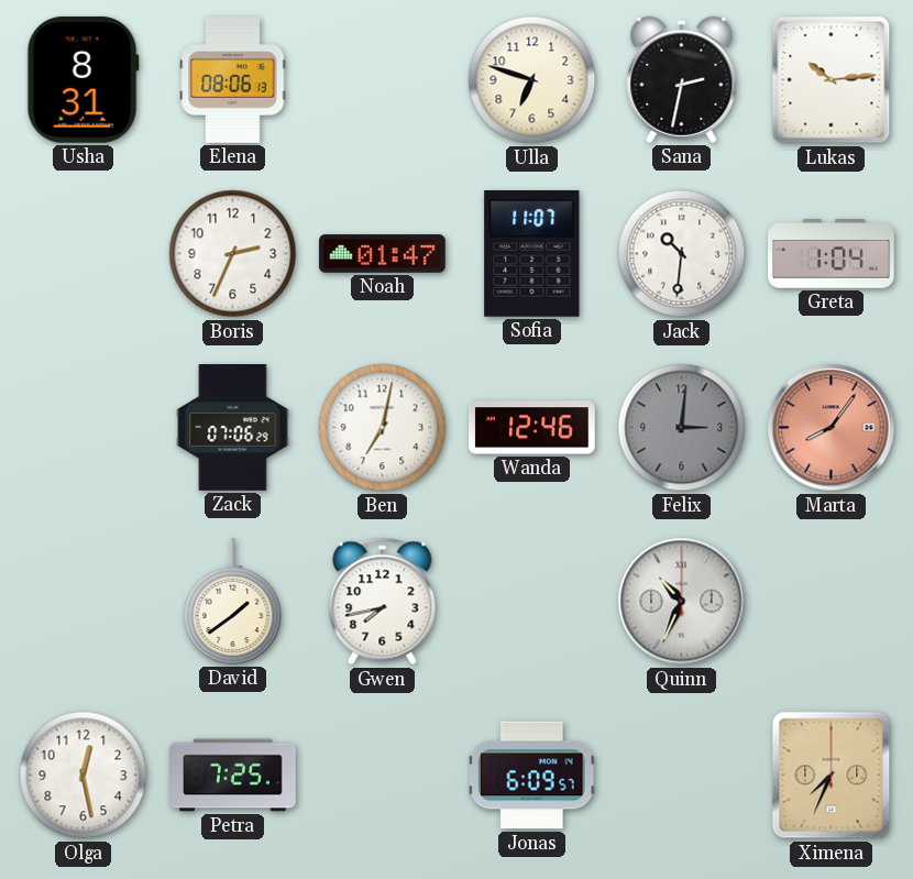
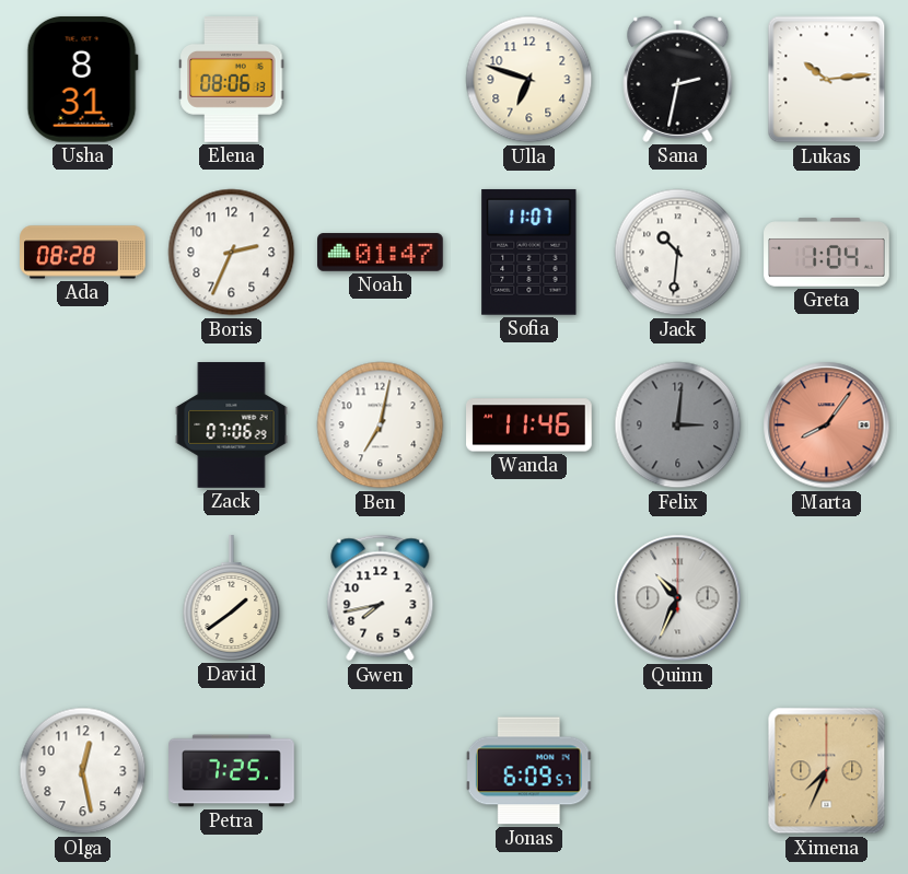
Ada: none -> 08:28
Wanda: 12:46 -> 11:46
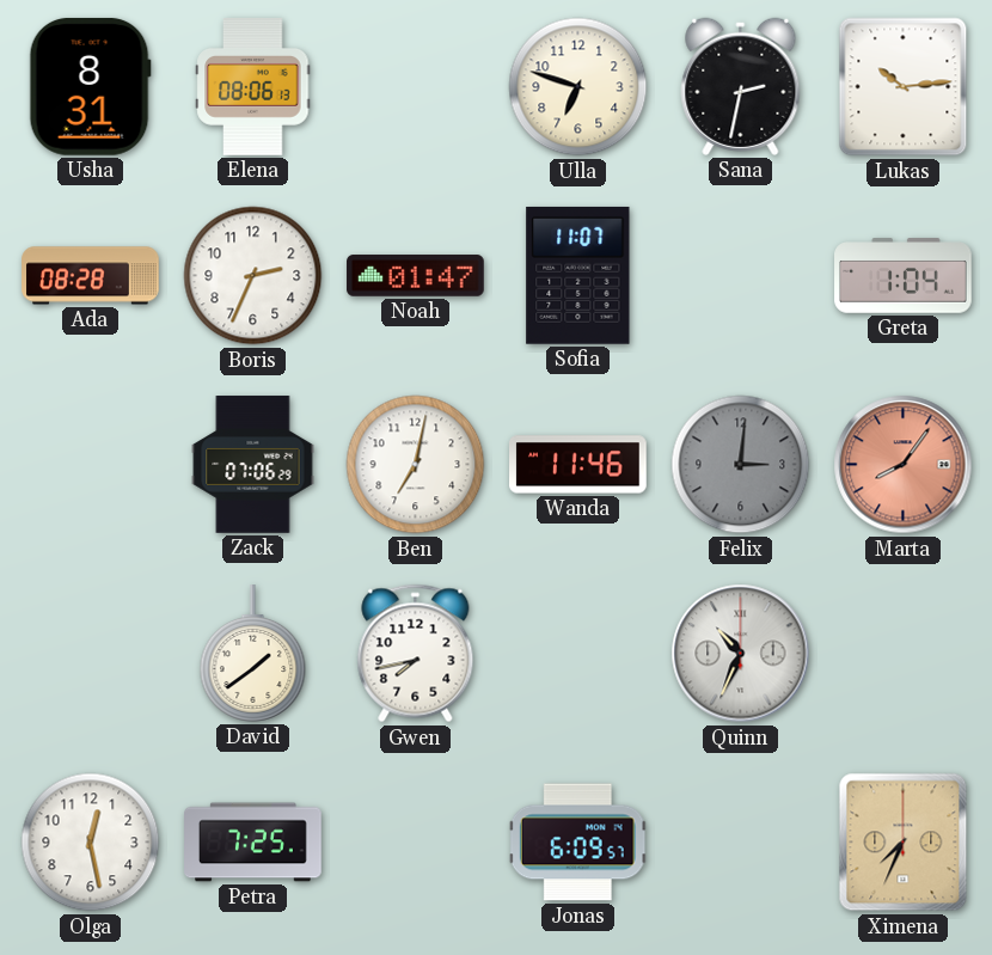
Jack: 10:31 -> none
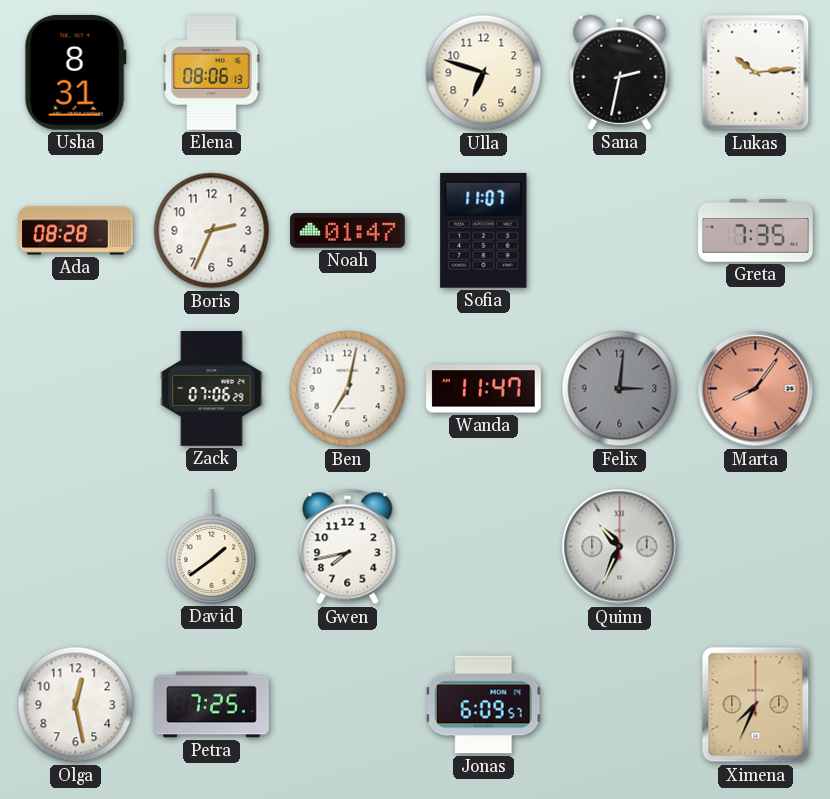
Greta: 1:04 -> 7:35
Wanda: 11:46 -> 11:47
